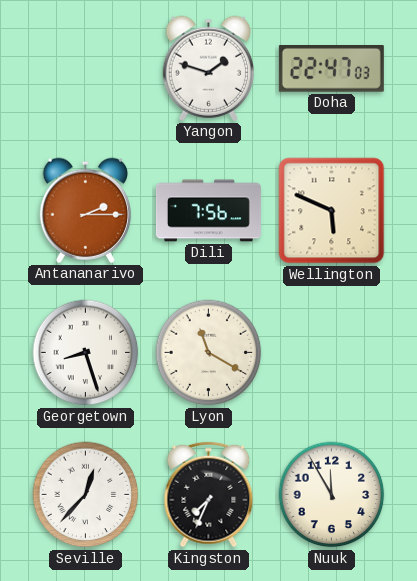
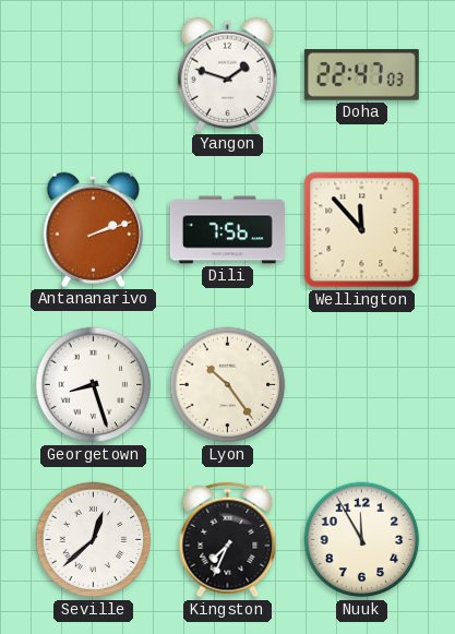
Antananarivo: 2:15 -> 2:12
Wellington: 5:49 -> 11:53
Lyon: 11:20 -> 10:24
Seville: 12:37 -> 12:38
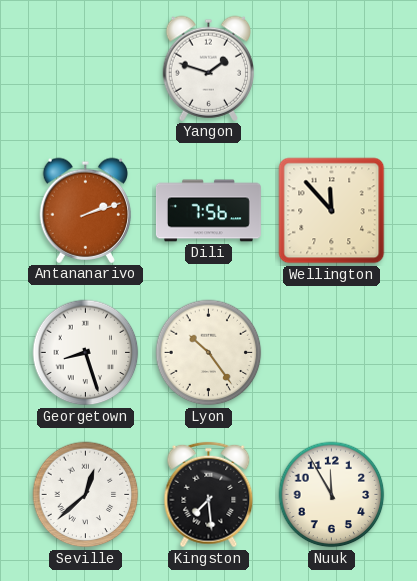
Doha: 22:47 -> none
Kingston: 7:34 -> 7:29
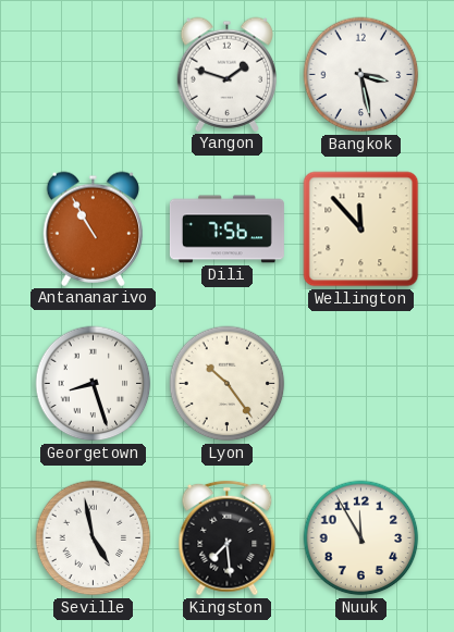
Bangkok: none -> 3:28
Antananarivo: 2:12 -> 10:55
Seville: 12:38 -> 4:58
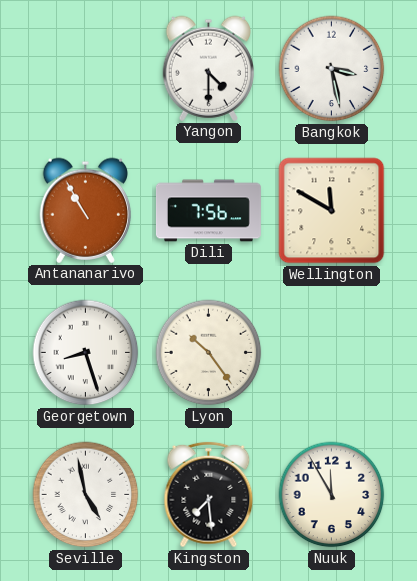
Yangon: 1:48 -> 4:30
Wellington: 11:53 -> 11:50
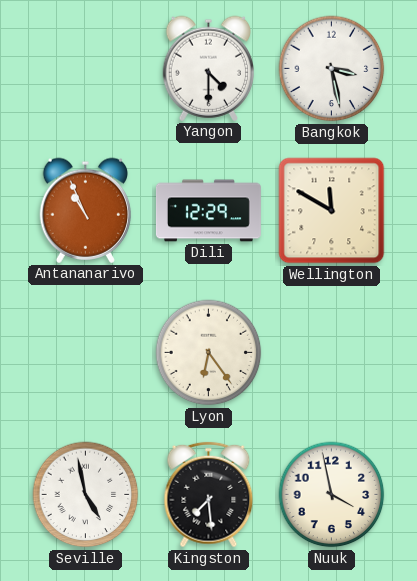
Antananarivo: 10:55 -> 10:56
Dili: 7:56 -> 12:29
Georgetown: 8:27 -> none
Lyon: 10:24 -> 6:24
Nuuk: 11:55 -> 3:58
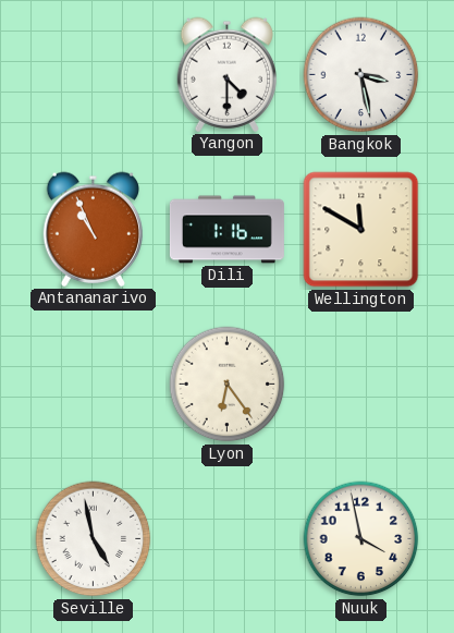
Dili: 12:29 -> 1:16
Kingston: 7:29 -> none
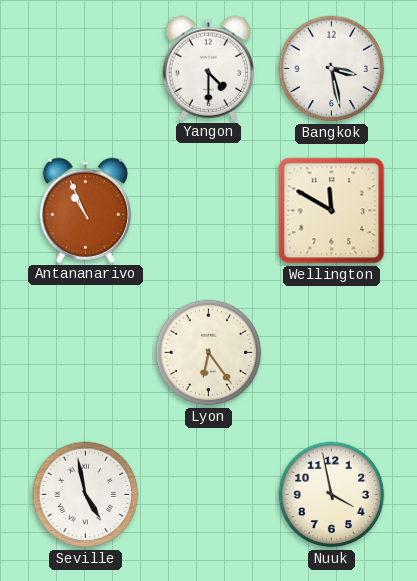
Dili: 1:16 -> none
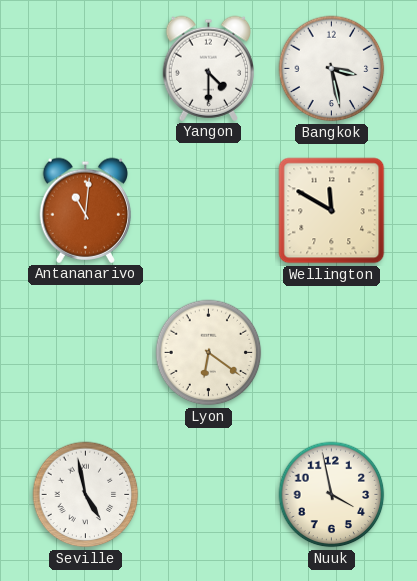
Antananarivo: 10:56 -> 11:01
Lyon: 6:24 -> 6:21
